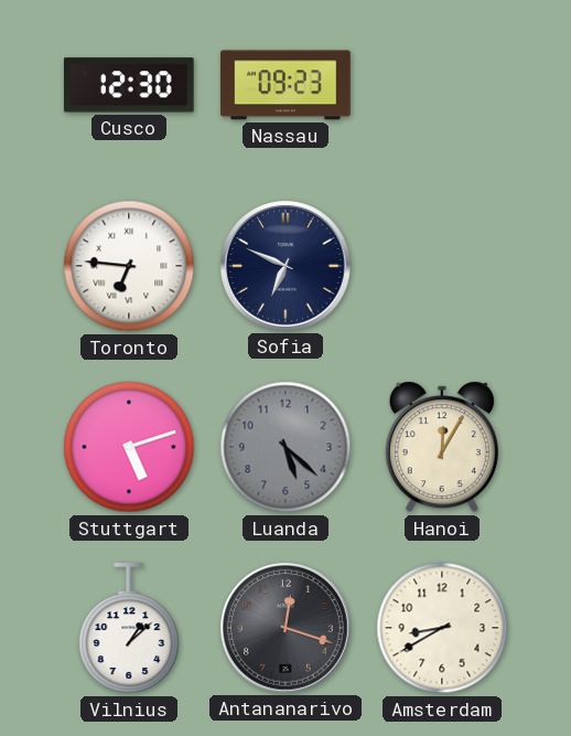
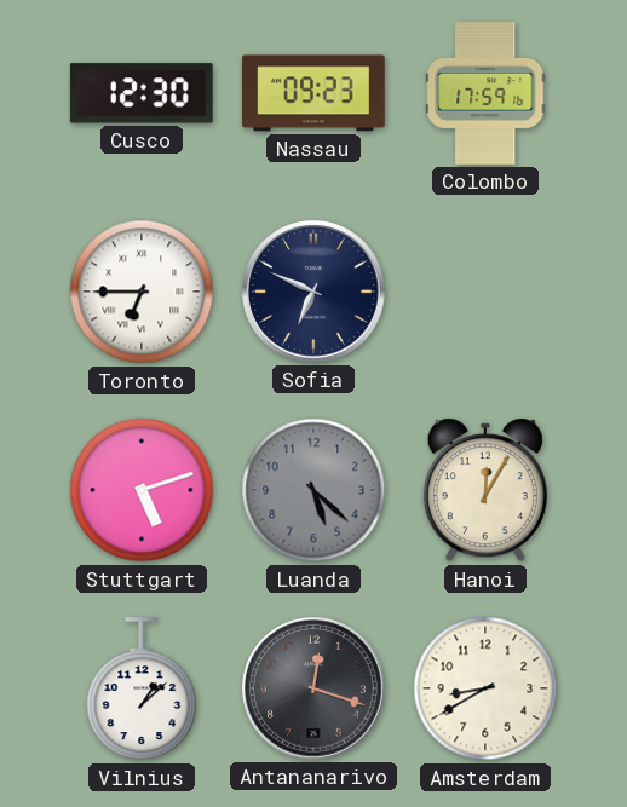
Colombo: none -> 17:59
Toronto: 6:46 -> 6:45
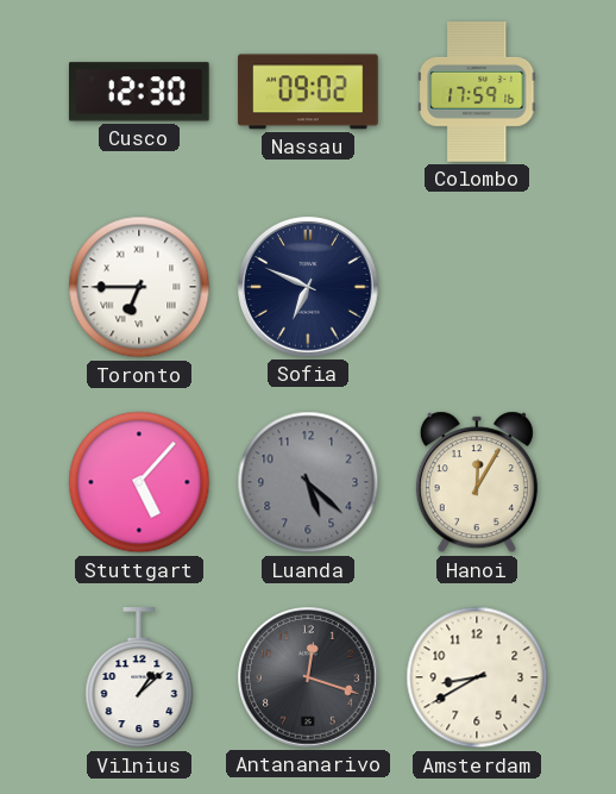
Nassau: 09:23 -> 09:02
Stuttgart: 5:12 -> 5:07
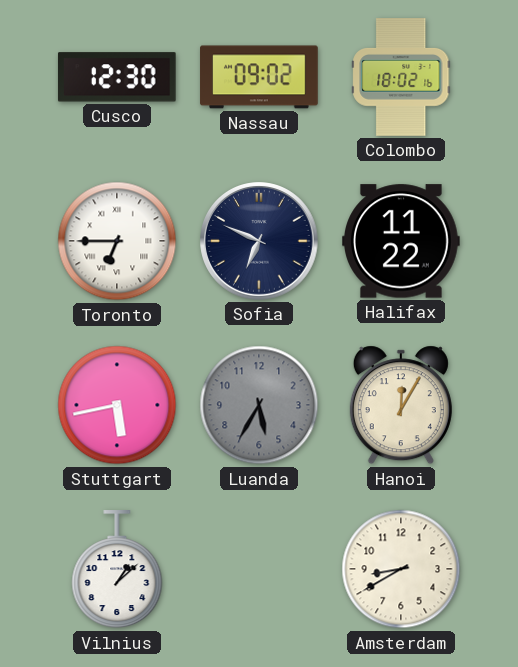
Colombo: 17:59 -> 18:02
Halifax: none -> 11:22
Stuttgart: 5:07 -> 5:43
Luanda: 5:22 -> 5:35
Antananarivo: 12:18 -> none
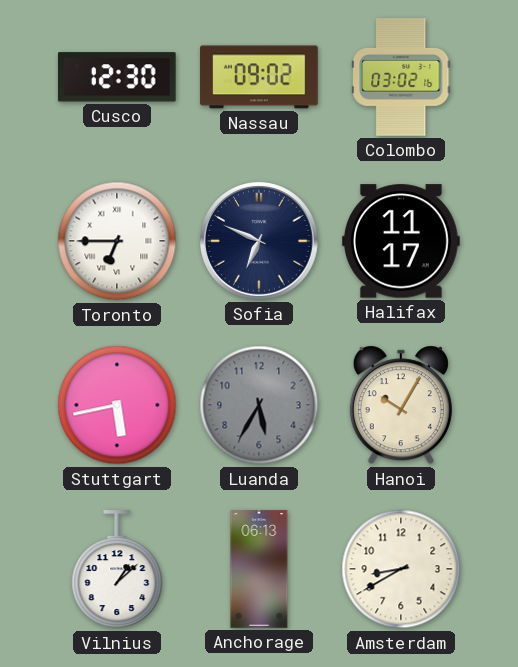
Colombo: 18:02 -> 03:02
Halifax: 11:22 -> 11:17
Hanoi: 12:05 -> 10:05
Anchorage: none -> 06:13
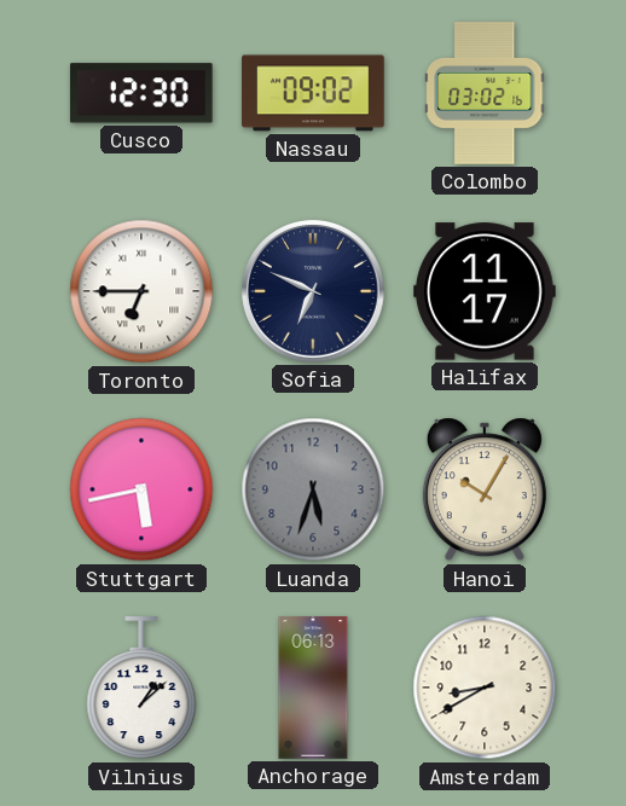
Luanda: 5:35 -> 5:33
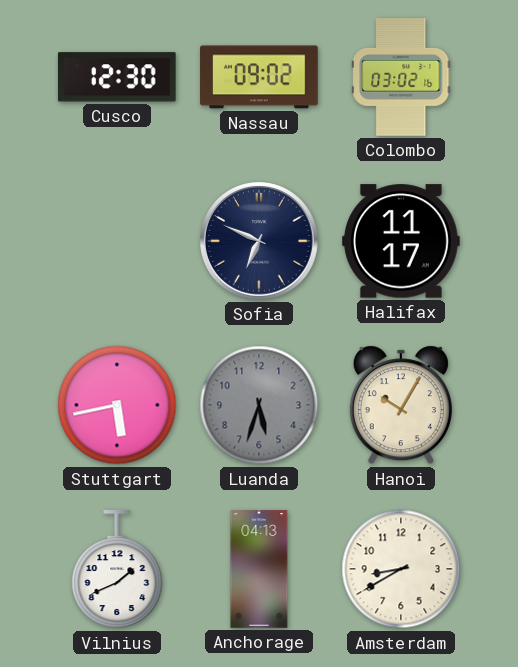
Toronto: 6:45 -> none
Vilnius: 1:08 -> 1:41
Anchorage: 06:13 -> 04:13
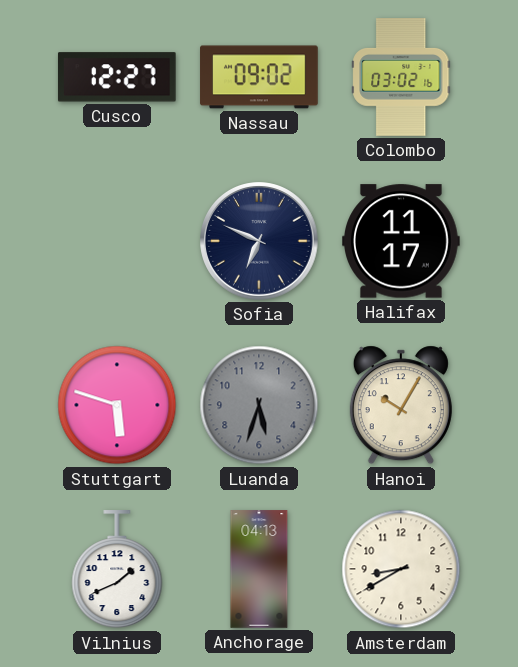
Cusco: 12:30 -> 12:27
Stuttgart: 5:43 -> 5:48
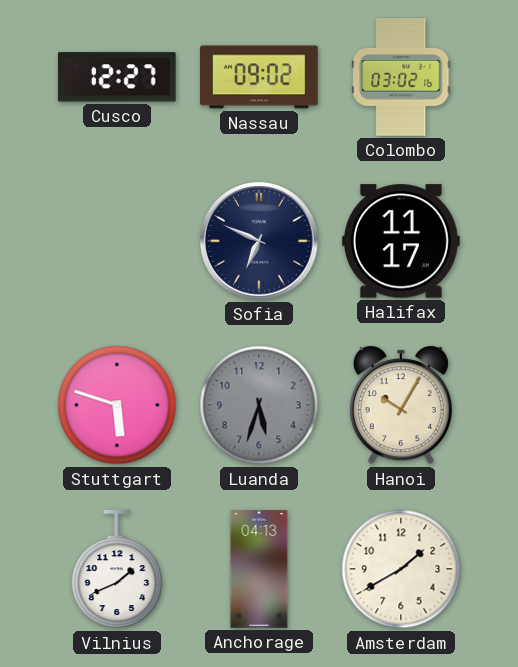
Amsterdam: 8:40 -> 1:40
